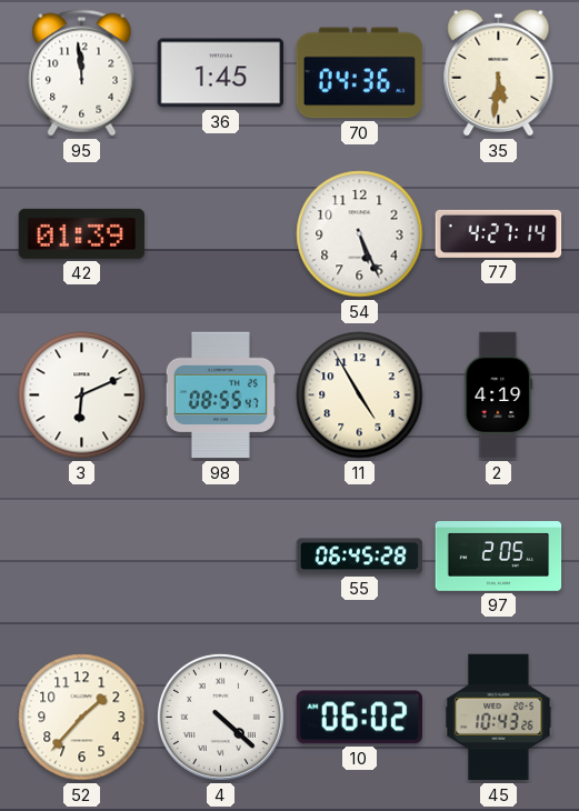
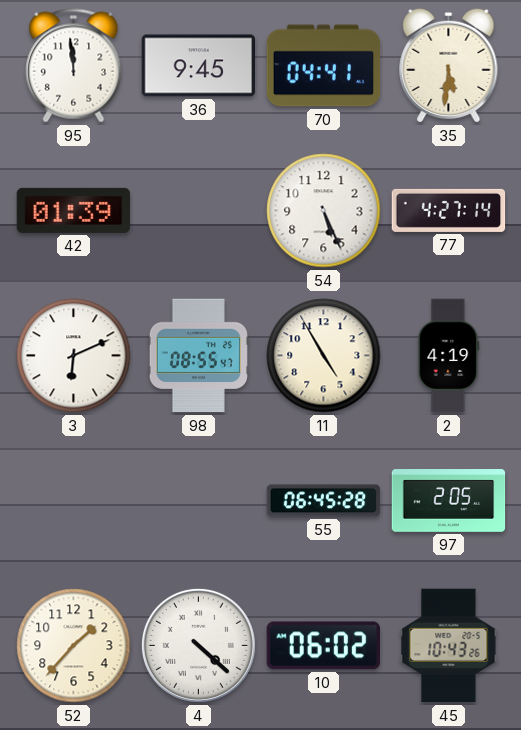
36: 1:45 -> 9:45
70: 04:36 -> 04:41
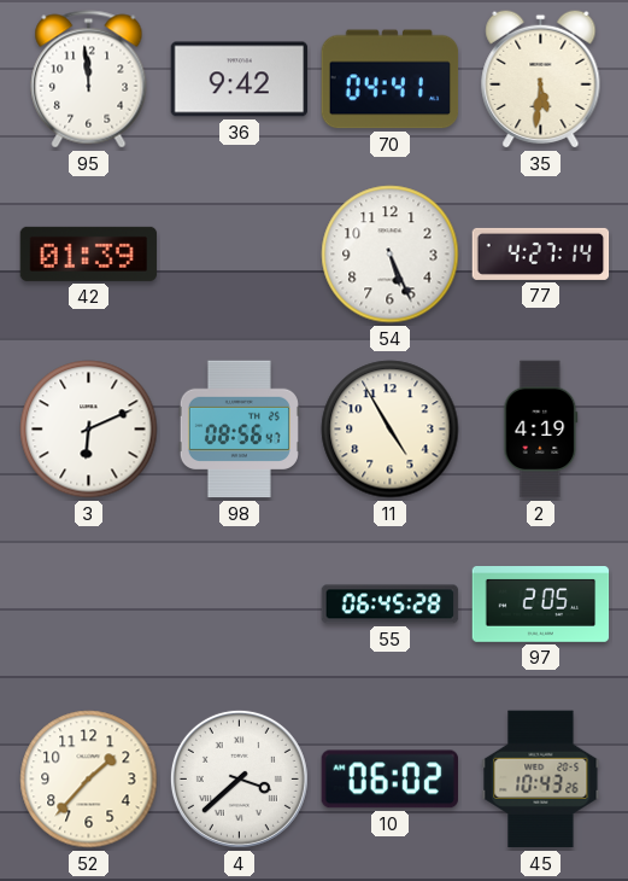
36: 9:45 -> 9:42
98: 08:55 -> 08:56
4: 4:22 -> 3:38
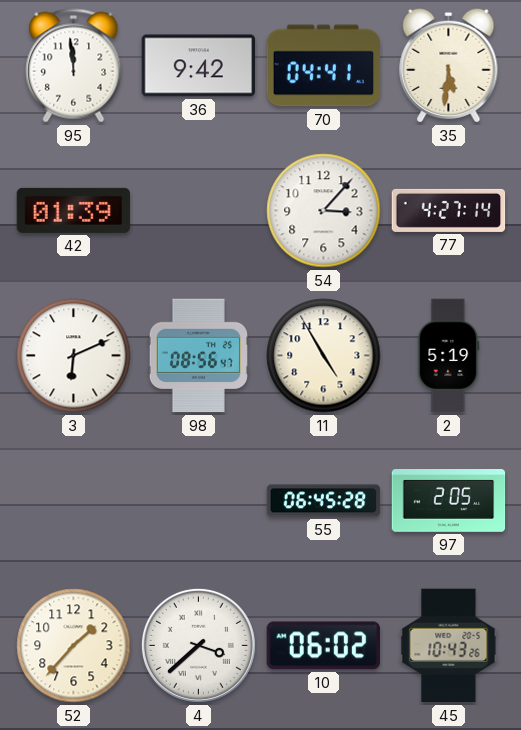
54: 5:26 -> 3:07
2: 4:19 -> 5:19
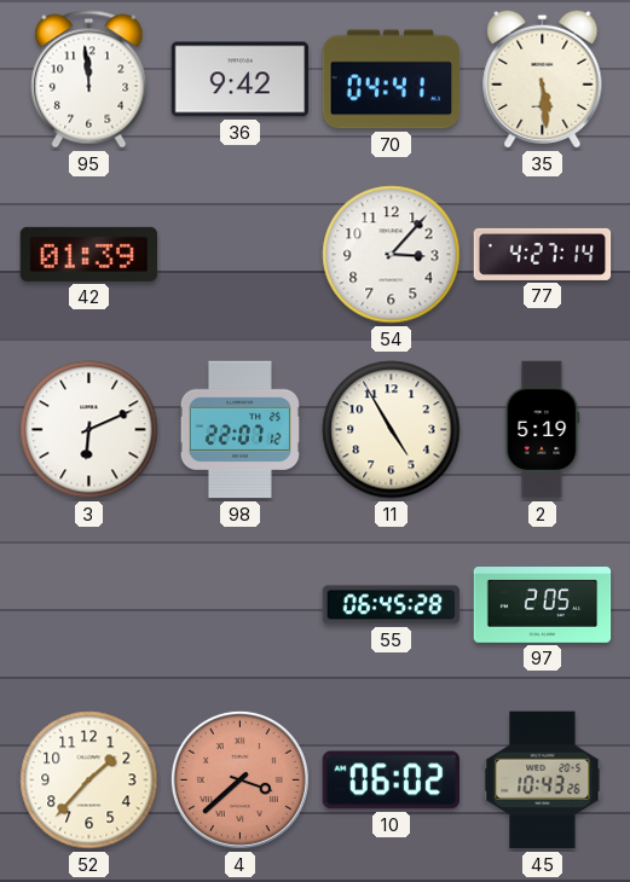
35: 5:31 -> 5:29
98: 08:56 -> 22:07
4 dial: white -> salmon
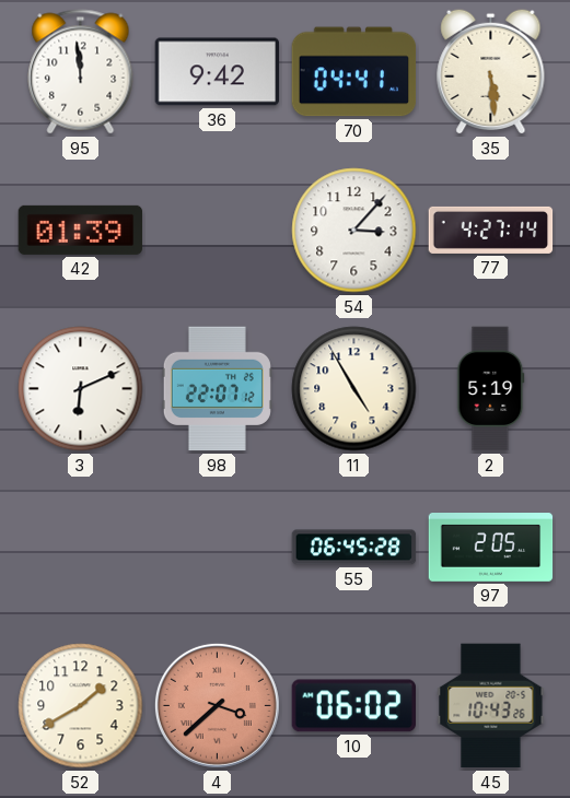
52: 1:37 -> 1:40
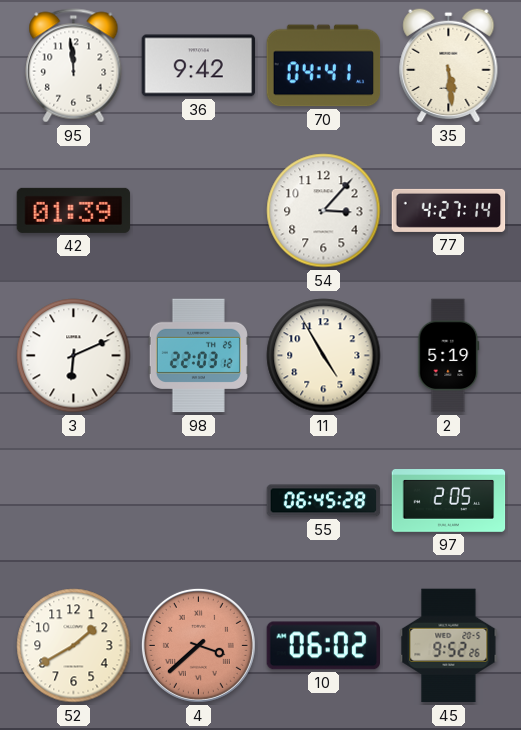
98: 22:07 -> 22:03
45: 10:43 -> 9:52
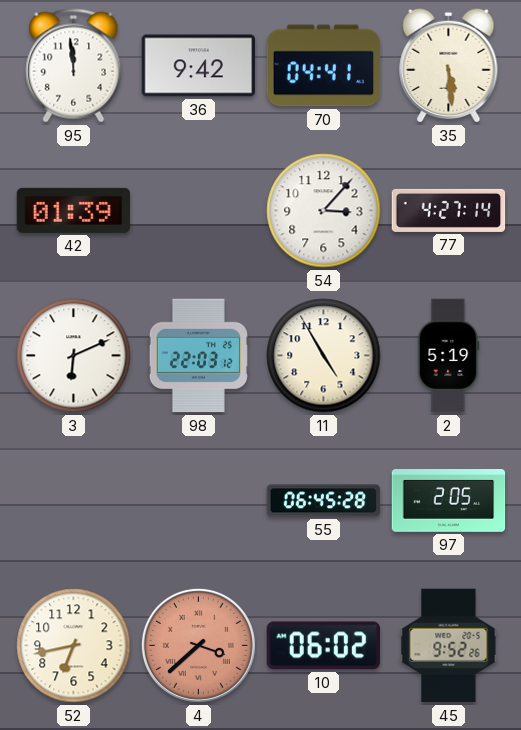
52: 1:40 -> 6:43
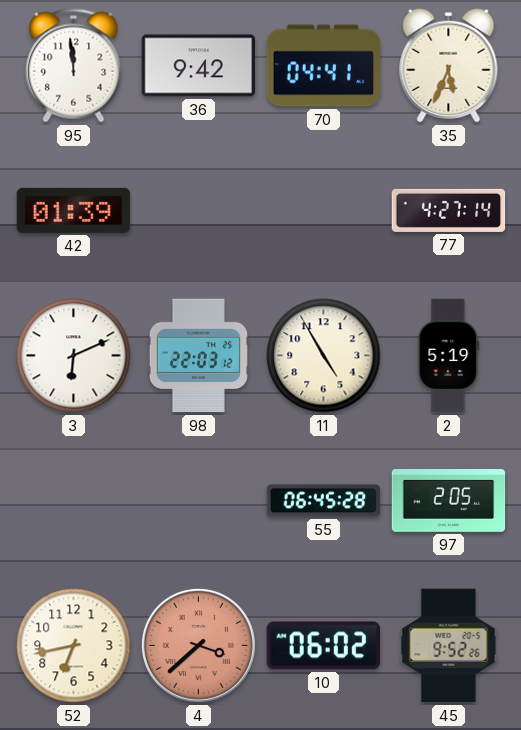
35: 5:29 -> 5:34
54: 3:07 -> none
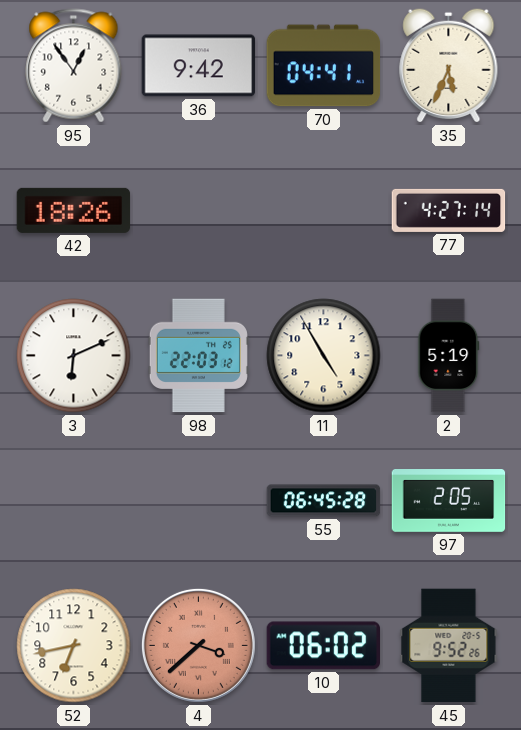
95: 11:59 -> 12:54
42: 01:39 -> 18:26
